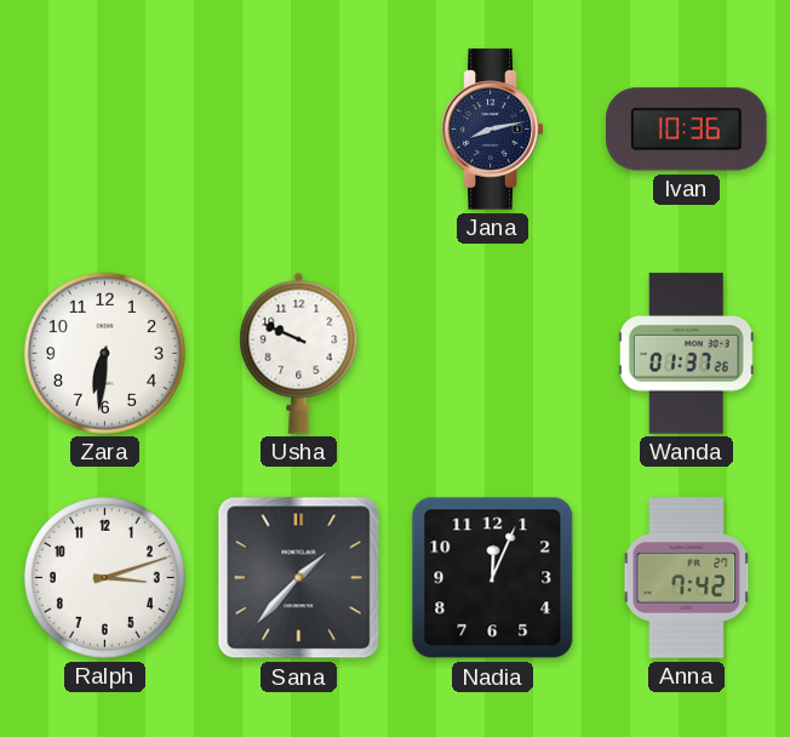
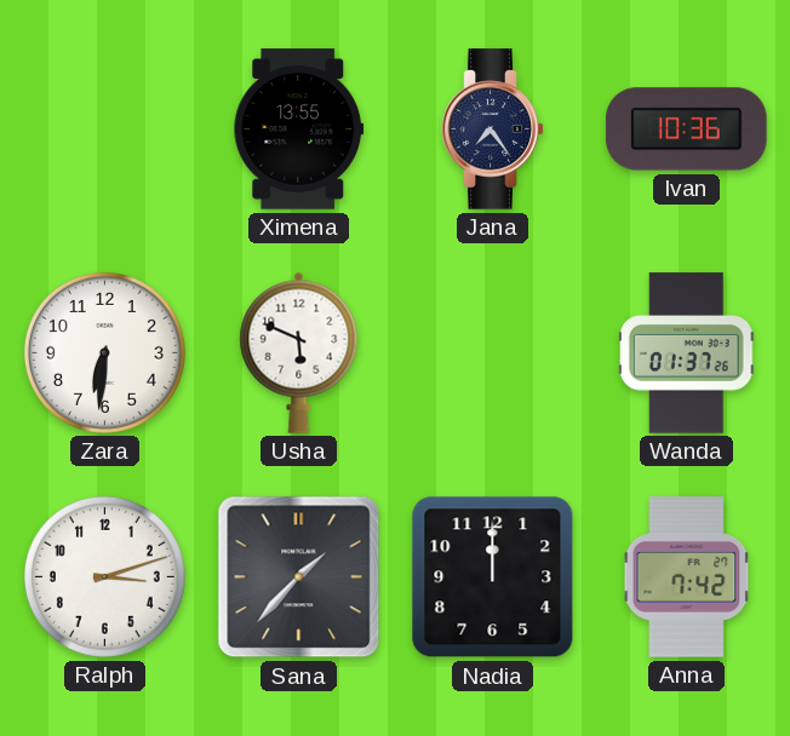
Ximena: none -> 13:55
Jana: 8:13 -> 7:24
Usha: 9:49 -> 5:49
Nadia: 12:04 -> 12:00
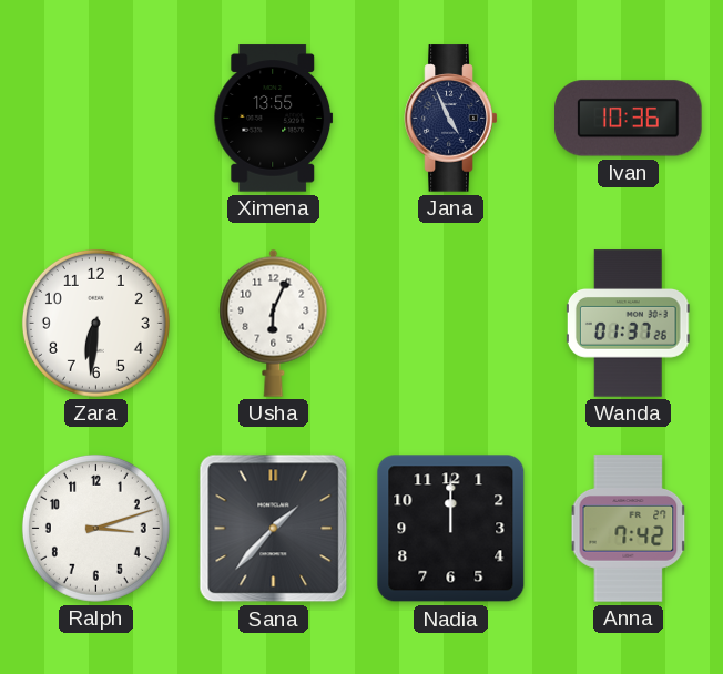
Jana: 7:24 -> 4:56
Usha: 5:49 -> 6:04
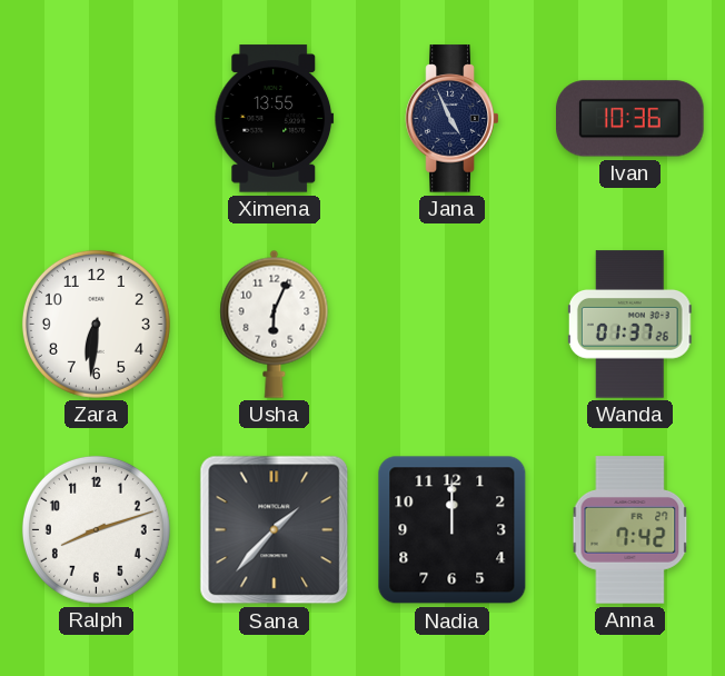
Ralph: 3:12 -> 8:12
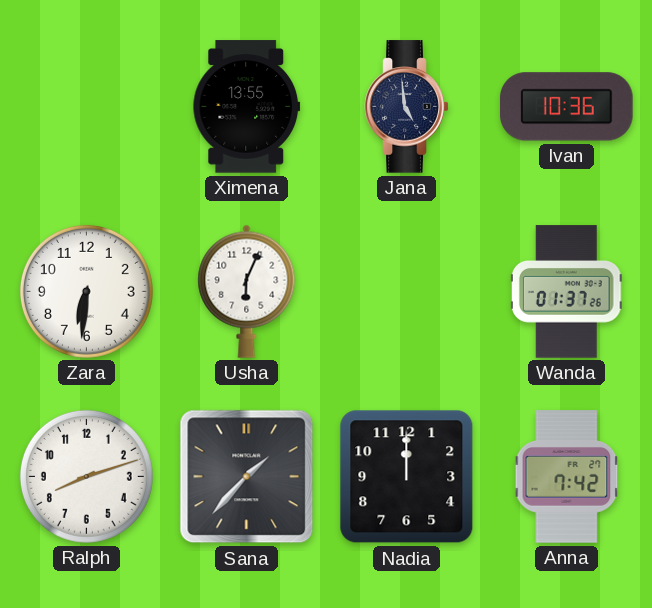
Jana: 4:56 -> 4:59
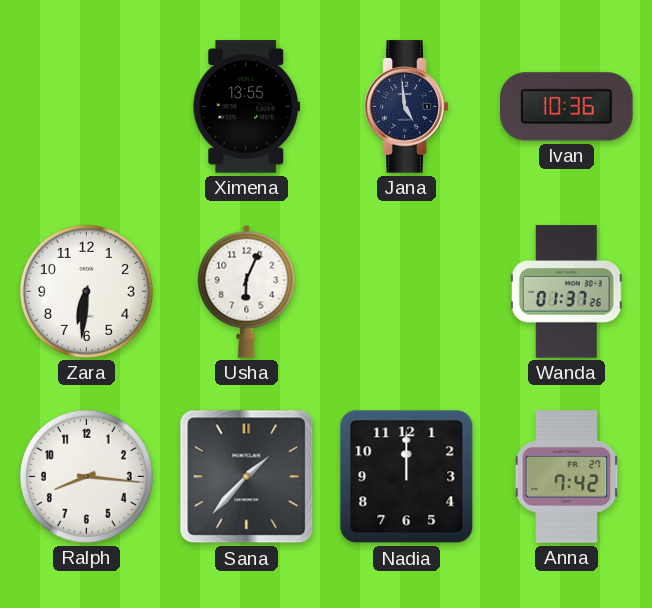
Ralph: 8:12 -> 8:16
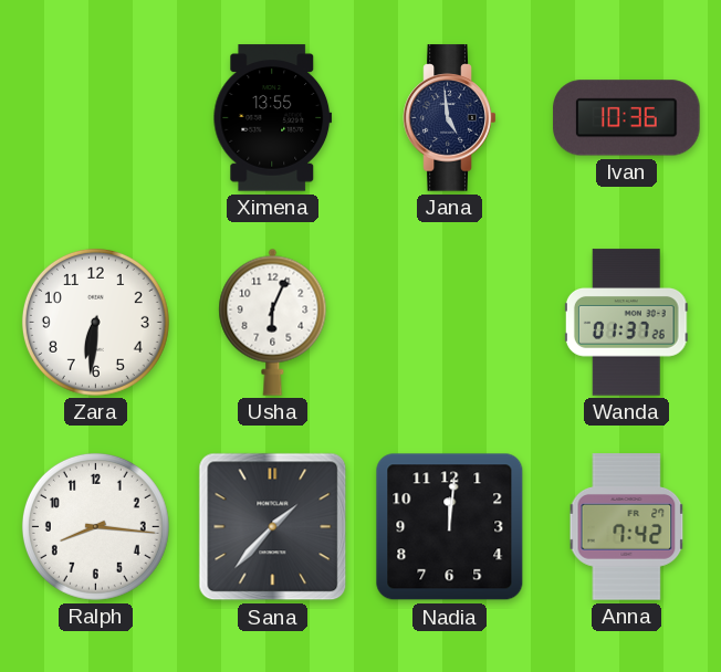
Nadia: 12:00 -> 12:01
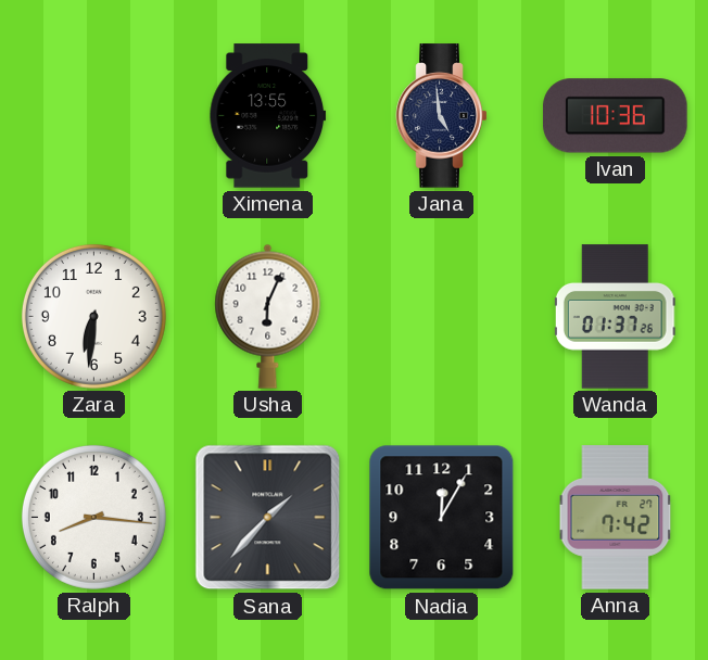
Nadia: 12:01 -> 12:05
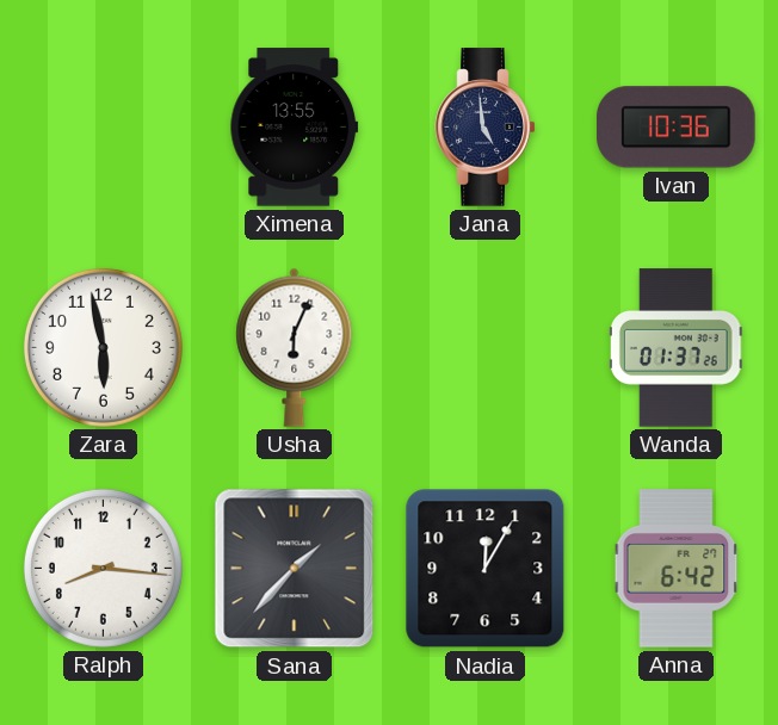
Zara: 6:31 -> 5:58
Anna: 7:42 -> 6:42
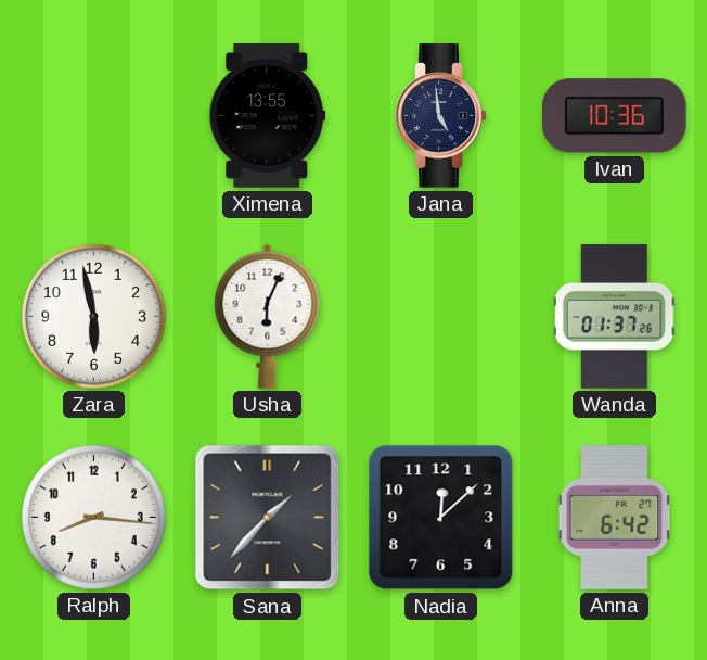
Nadia: 12:05 -> 12:08
